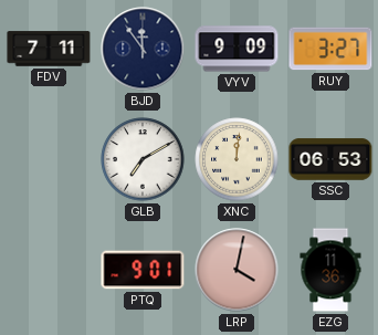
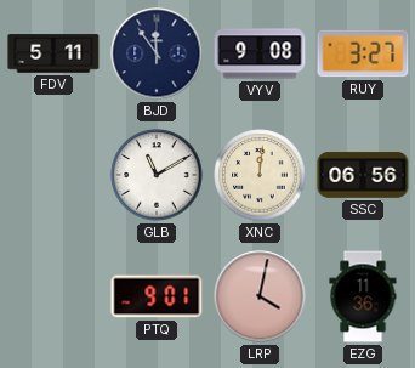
FDV: 7:11 -> 5:11
VYV: 9:09 -> 9:08
GLB: 7:10 -> 11:10
SSC: 06:53 -> 06:56
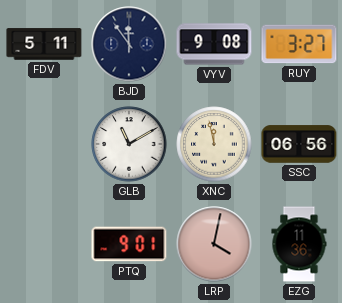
XNC: 12:01 -> 11:58
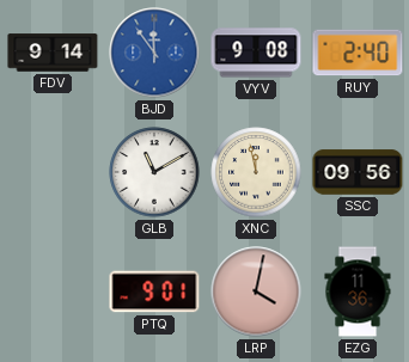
FDV: 5:11 -> 9:14
BJD dial: navy -> blue
RUY: 3:27 -> 2:40
SSC: 06:56 -> 09:56
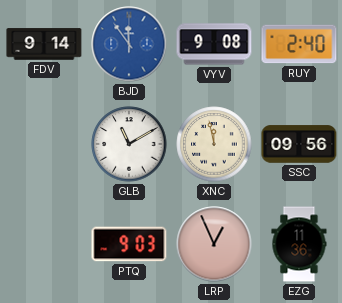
PTQ: 9:01 -> 9:03
LRP: 4:02 -> 12:56
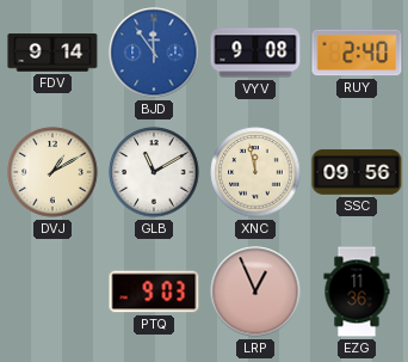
DVJ: none -> 1:10
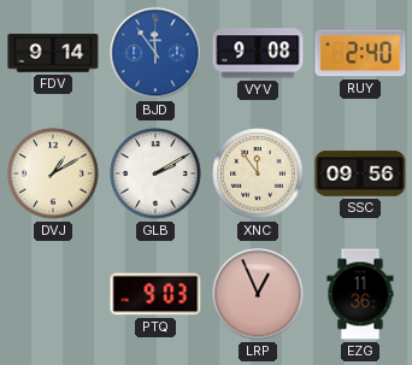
GLB: 11:10 -> 2:10
XNC: 11:58 -> 11:54
